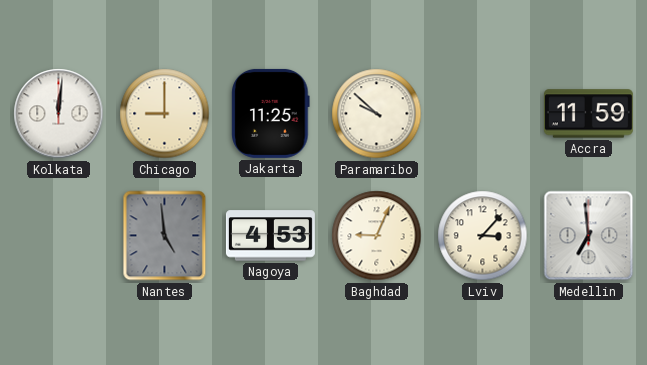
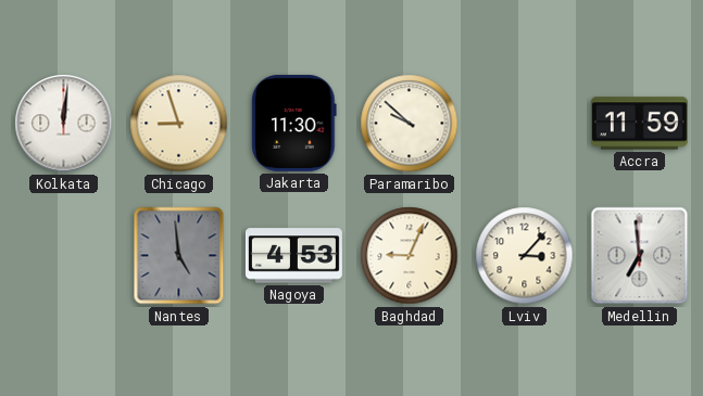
Chicago: 9:00 -> 8:57
Jakarta: 11:25 -> 11:30
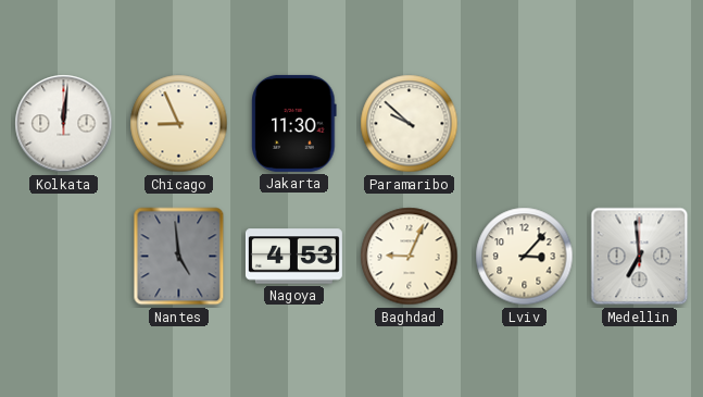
Chicago: 8:57 -> 8:56
Accra: 11:59 -> none
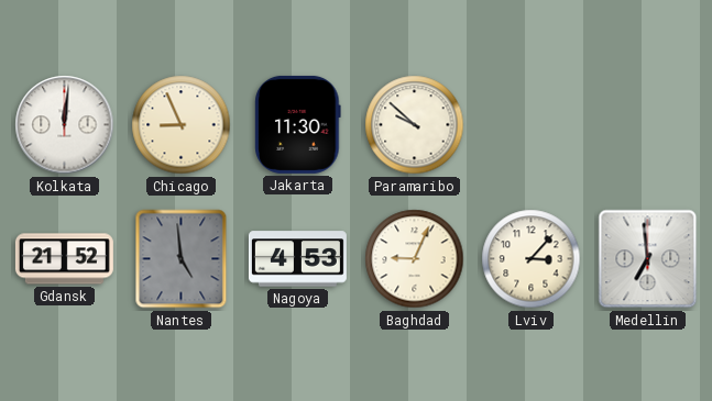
Gdansk: none -> 21:52
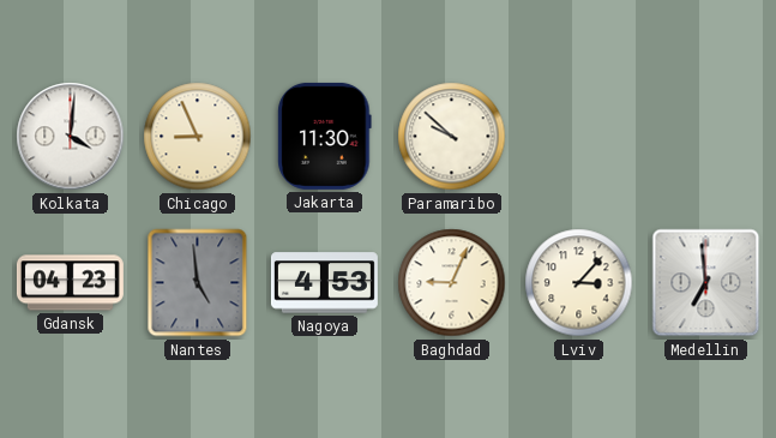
Kolkata: 12:01 -> 4:01
Gdansk: 21:52 -> 04:23
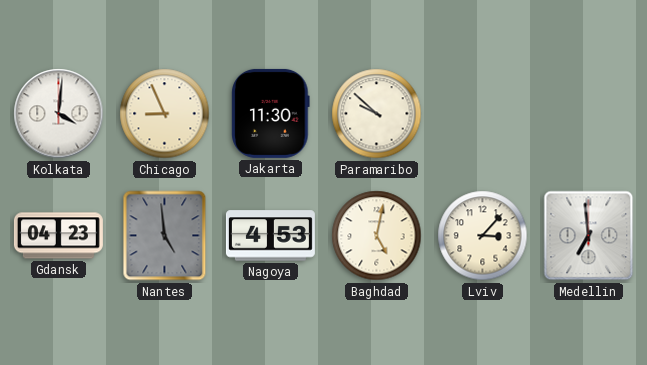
Baghdad: 9:04 -> 5:02
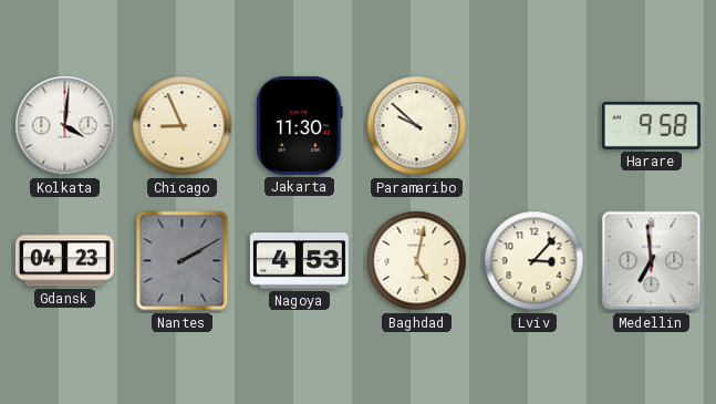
Harare: none -> 9:58
Nantes: 4:59 -> 2:10
